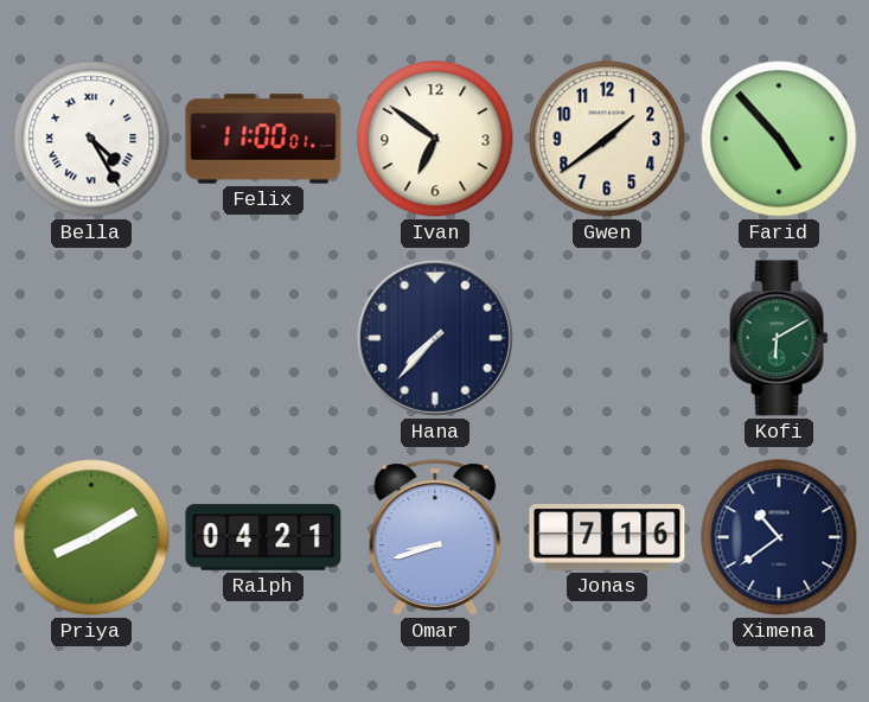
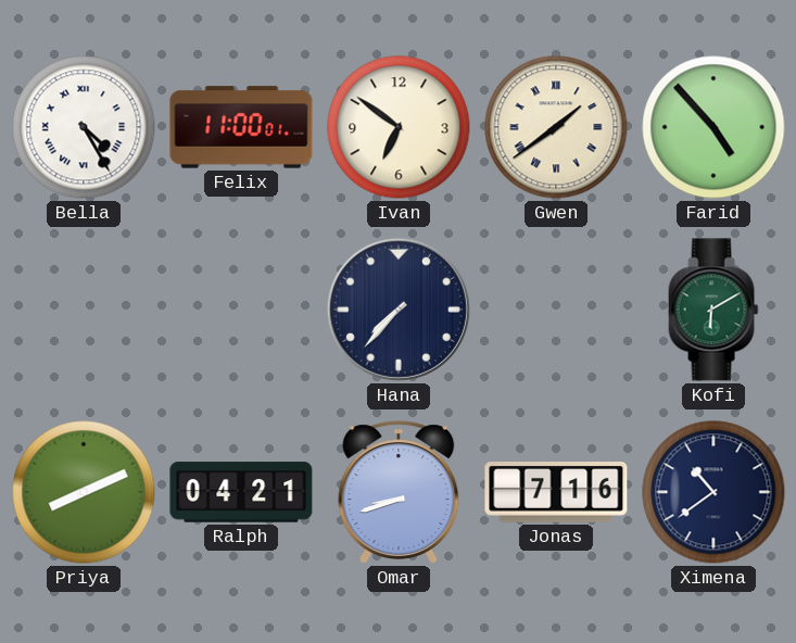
Gwen numerals: Arabic -> Roman
Priya: 8:10 -> 8:11
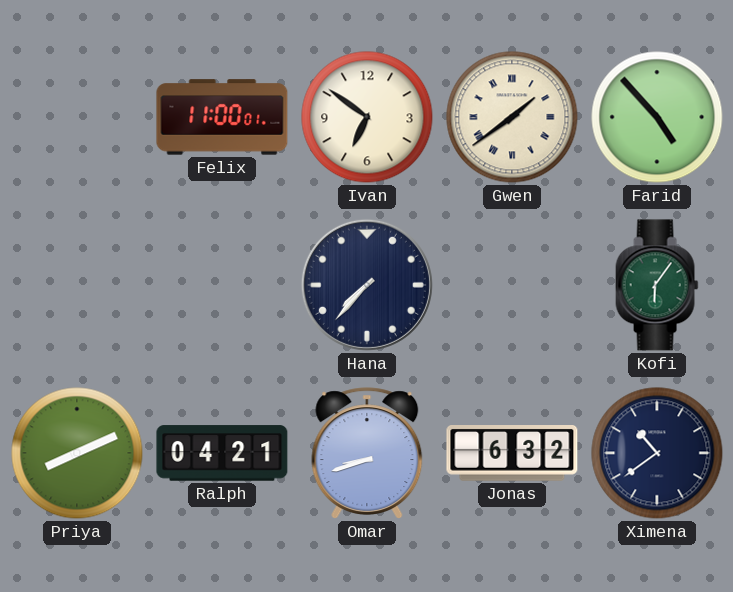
Bella: 4:25 -> none
Kofi: 6:10 -> 6:06
Jonas: 7:16 -> 6:32
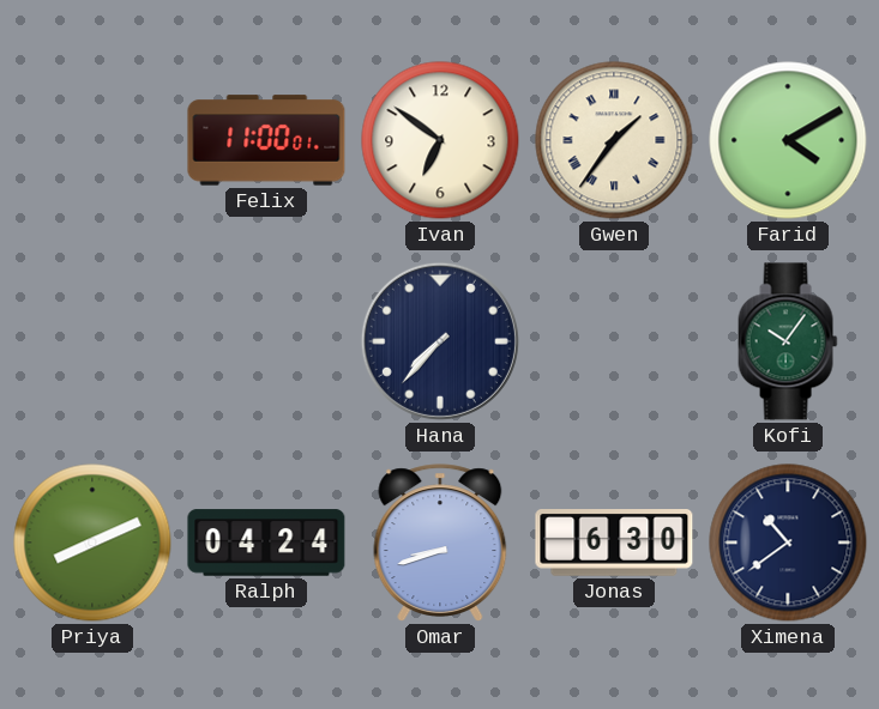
Gwen: 1:39 -> 1:36
Farid: 4:53 -> 4:10
Kofi: 6:06 -> 10:06
Ralph: 04:21 -> 04:24
Jonas: 6:32 -> 6:30
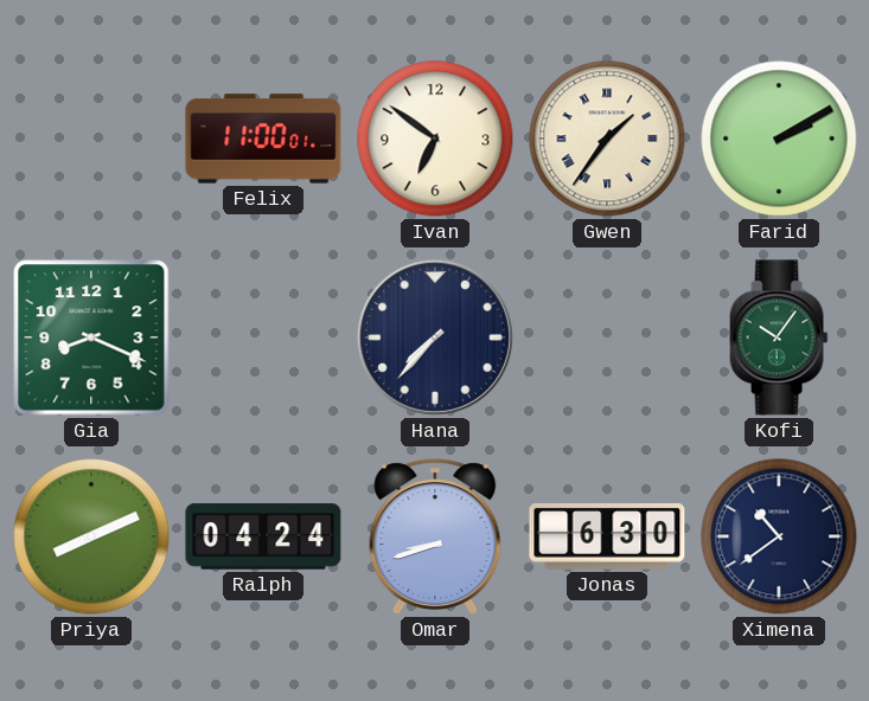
Farid: 4:10 -> 2:10
Gia: none -> 8:19
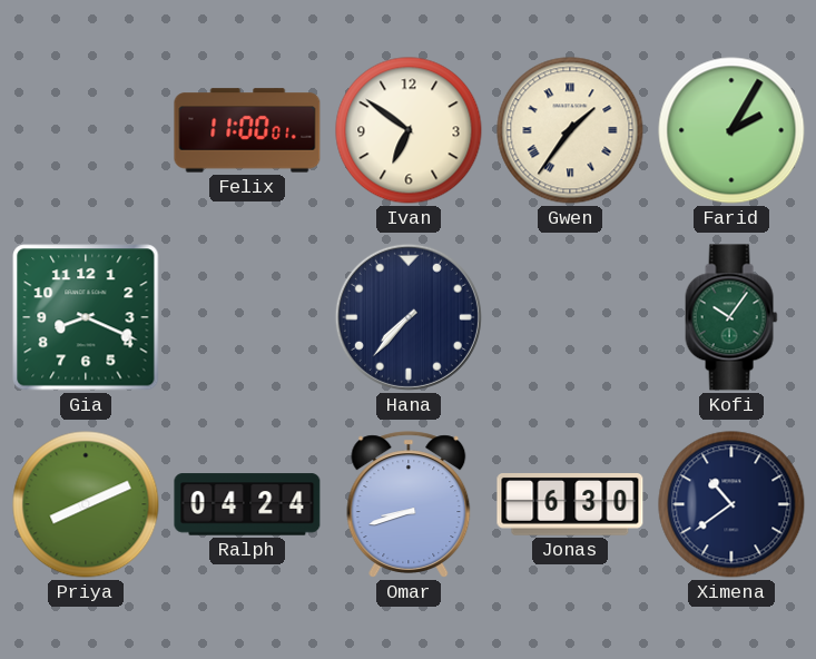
Farid: 2:10 -> 2:05
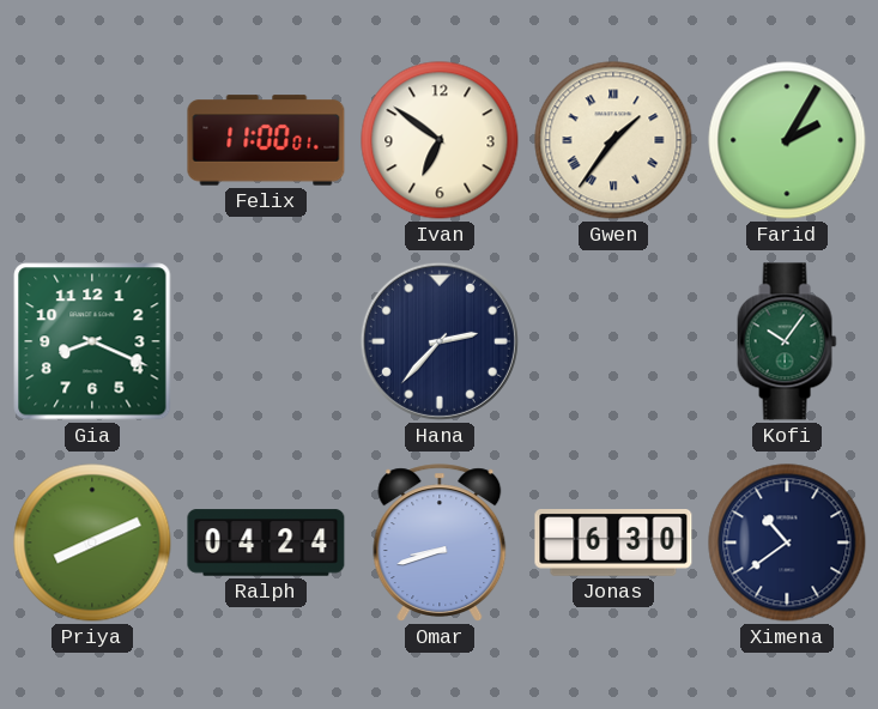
Hana: 7:37 -> 2:37
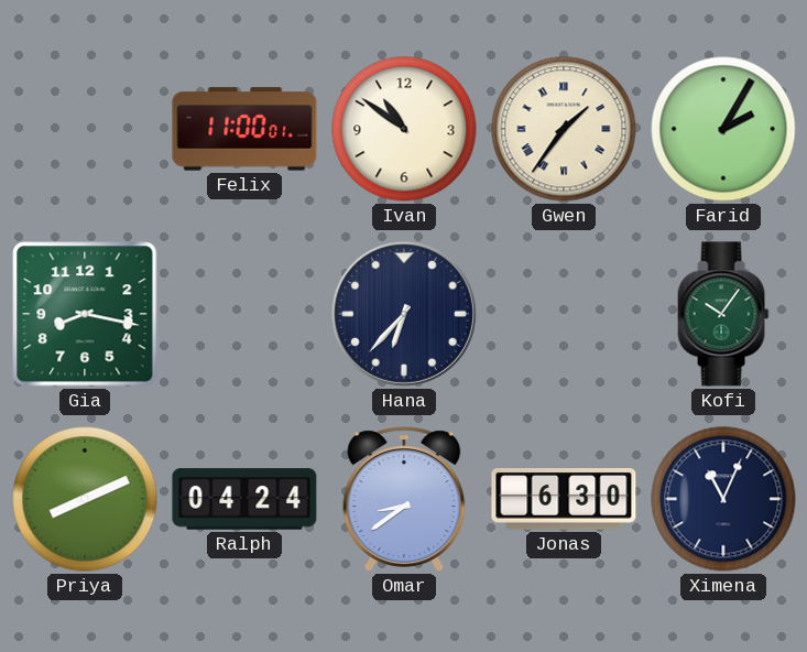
Ivan: 6:51 -> 10:51
Gia: 8:19 -> 8:17
Hana: 2:37 -> 6:37
Omar: 8:42 -> 8:39
Ximena: 10:39 -> 11:04
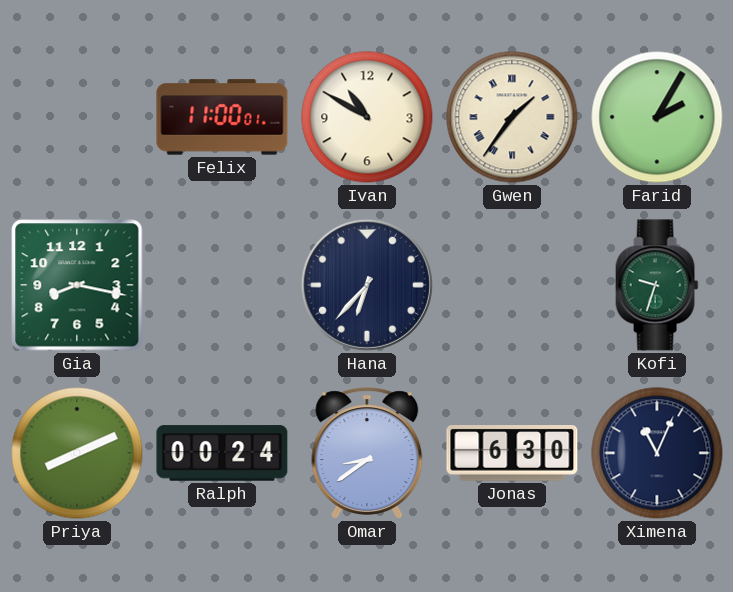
Ivan: 10:51 -> 10:50
Kofi: 10:06 -> 9:33
Ralph: 04:24 -> 00:24
